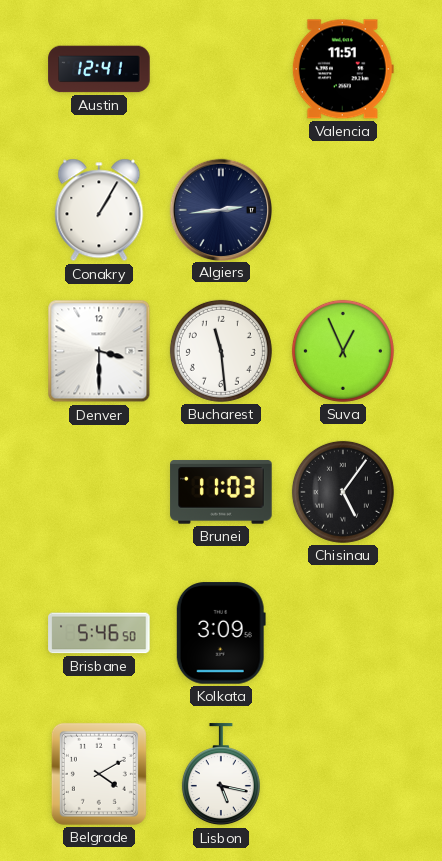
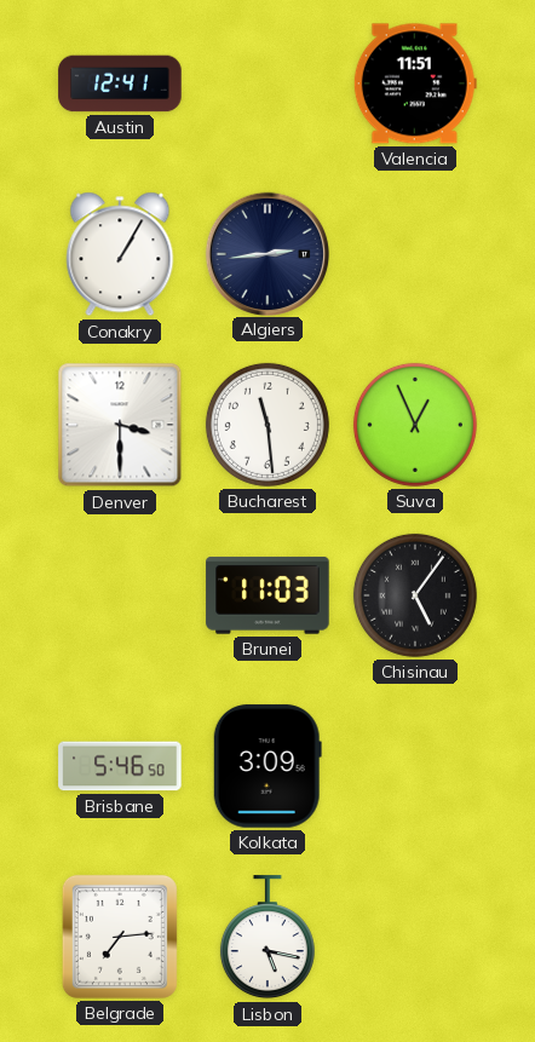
Belgrade: 4:10 -> 7:14
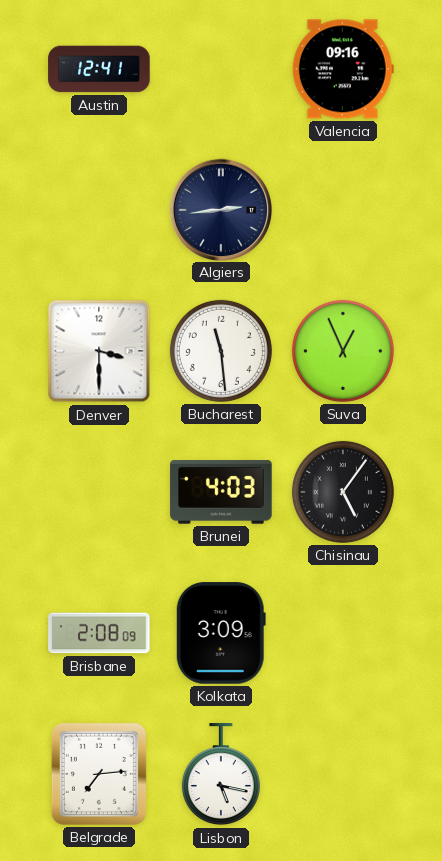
Valencia: 11:51 -> 09:16
Conakry: 1:05 -> none
Brunei: 11:03 -> 4:03
Brisbane: 5:46 -> 2:08
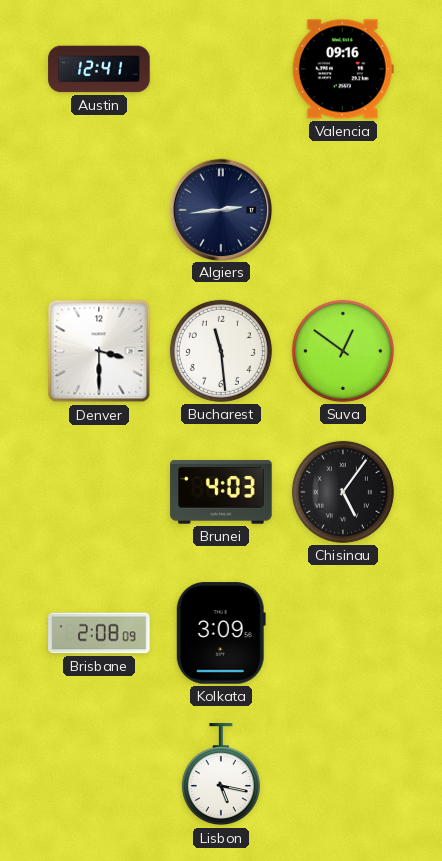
Suva: 12:56 -> 12:51
Belgrade: 7:14 -> none
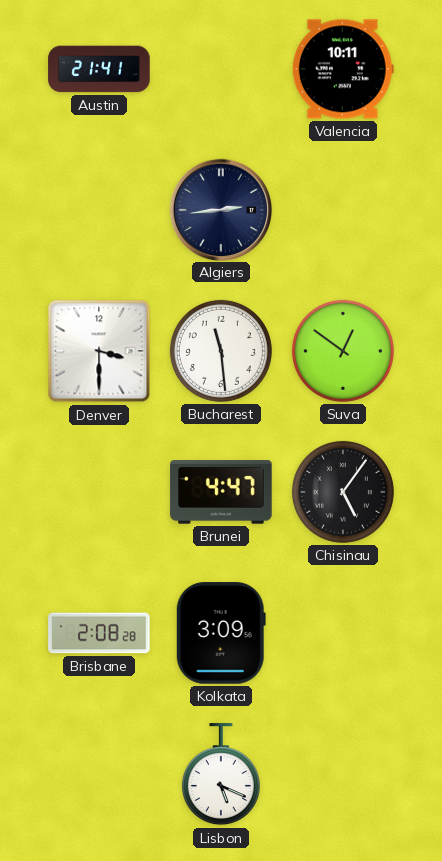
Austin: 12:41 -> 21:41
Valencia: 09:16 -> 10:11
Brunei: 4:03 -> 4:47
Brisbane: 2:08:09 -> 2:08:28
Lisbon: 5:17 -> 5:19
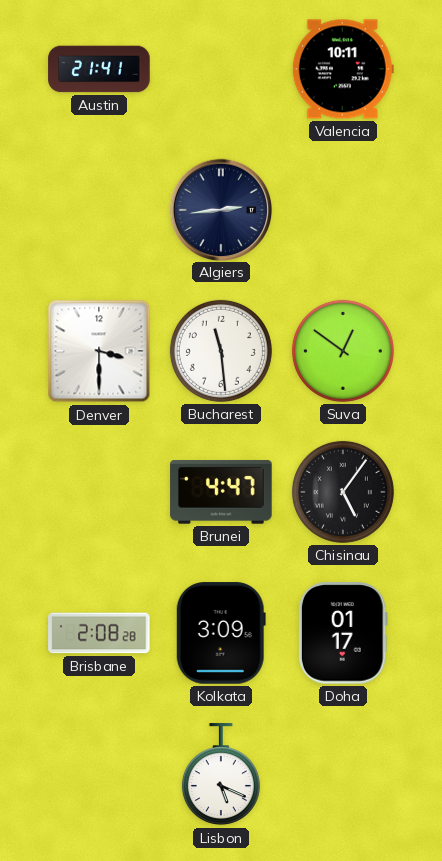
Doha: none -> 01:17
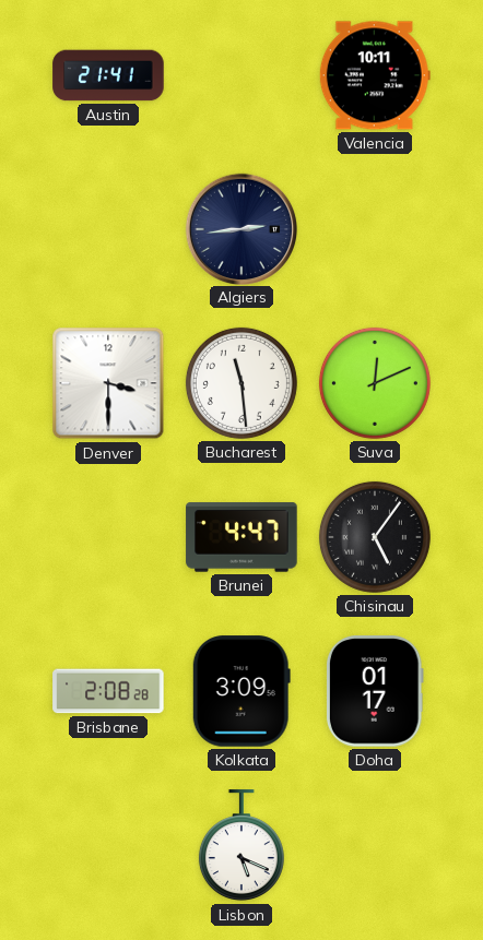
Suva: 12:51 -> 12:11
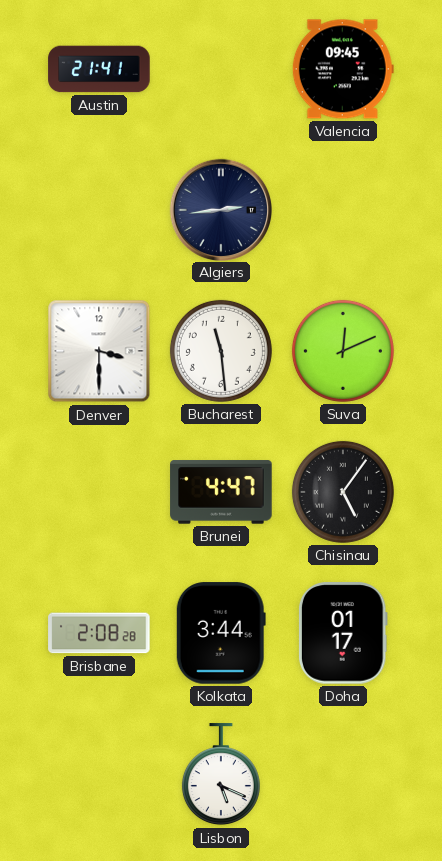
Valencia: 10:11 -> 09:45
Kolkata: 3:09 -> 3:44
